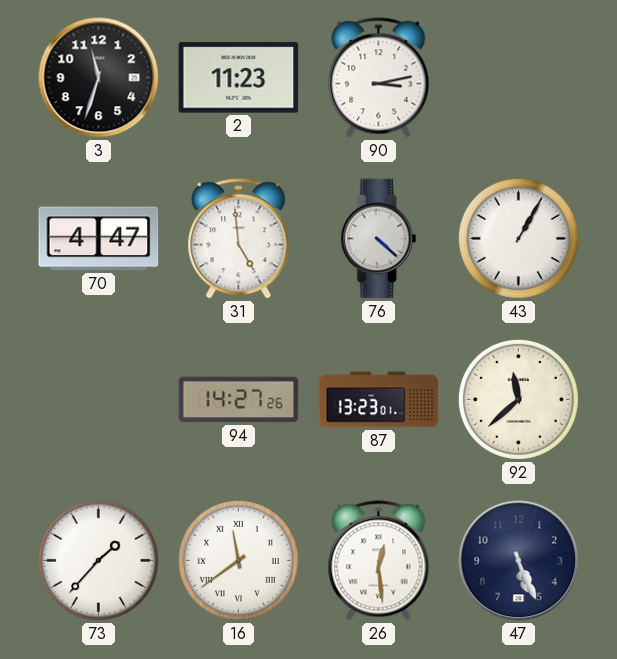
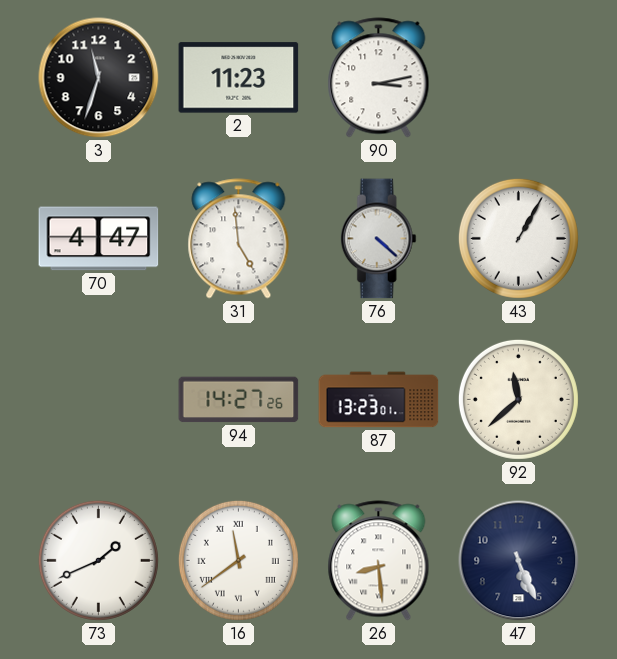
73: 1:37 -> 1:41
26: 12:29 -> 8:29
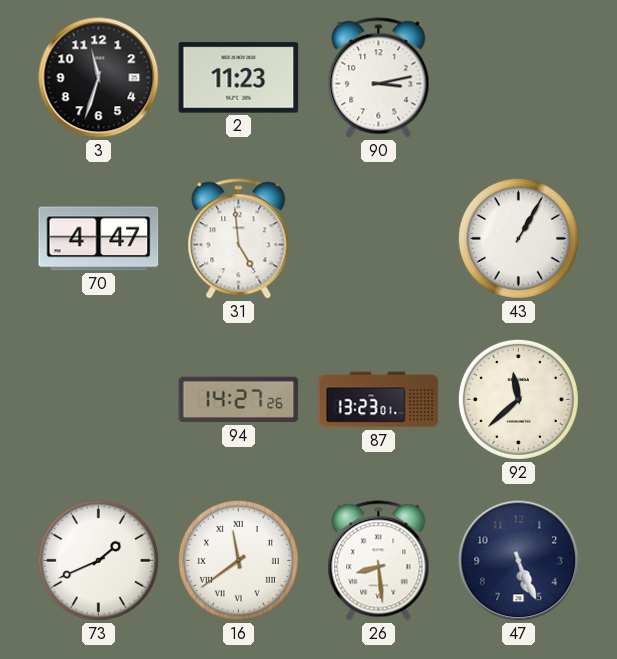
76: 4:22 -> none
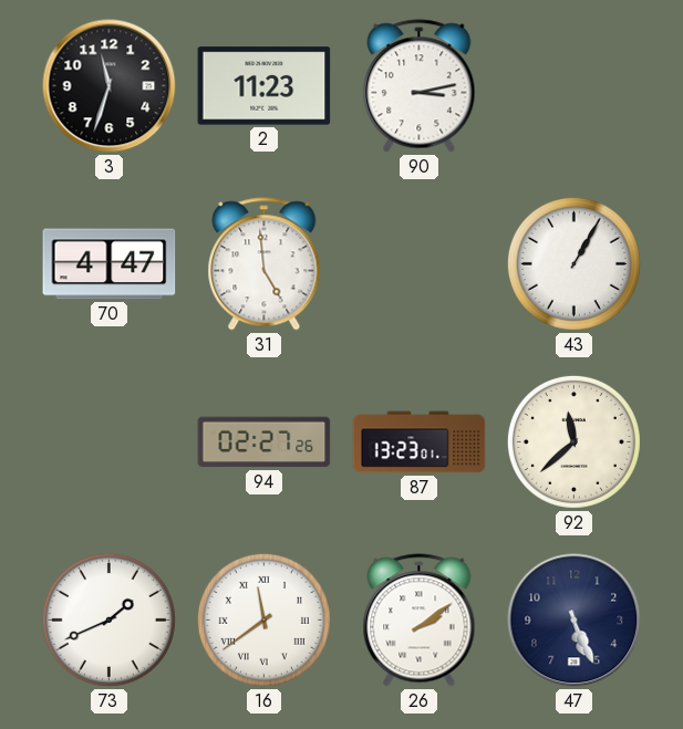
94: 14:27 -> 02:27
26: 8:29 -> 2:09
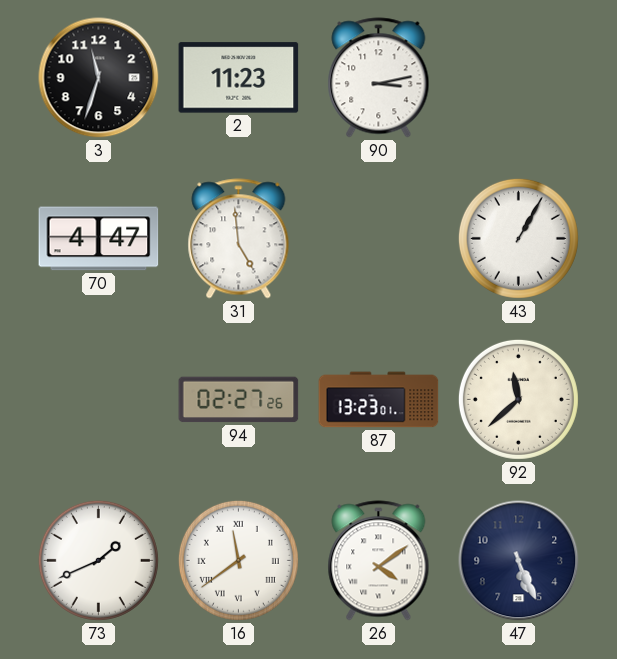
26: 2:09 -> 4:09
